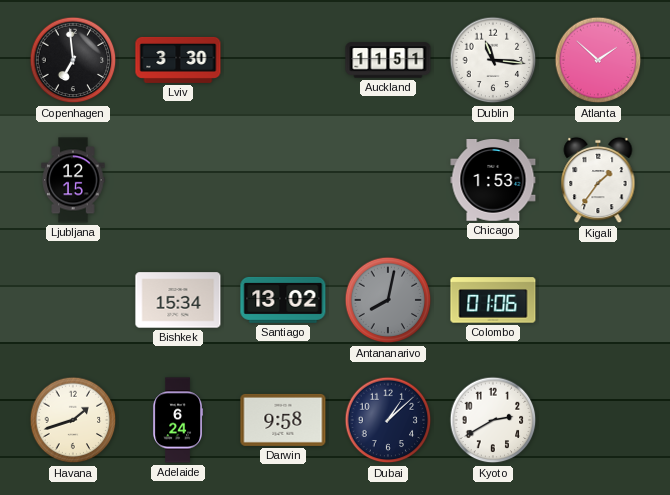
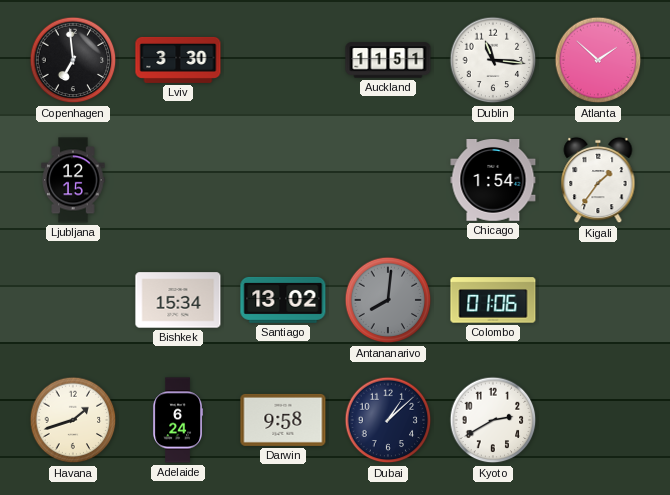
Chicago: 1:53 -> 1:54
Antananarivo: 8:02 -> 8:01
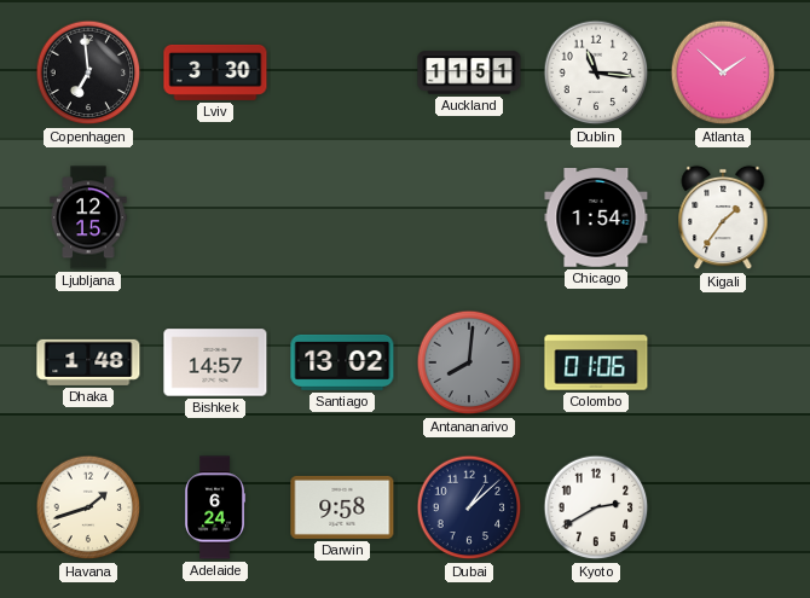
Dhaka: none -> 1:48
Bishkek: 15:34 -> 14:57
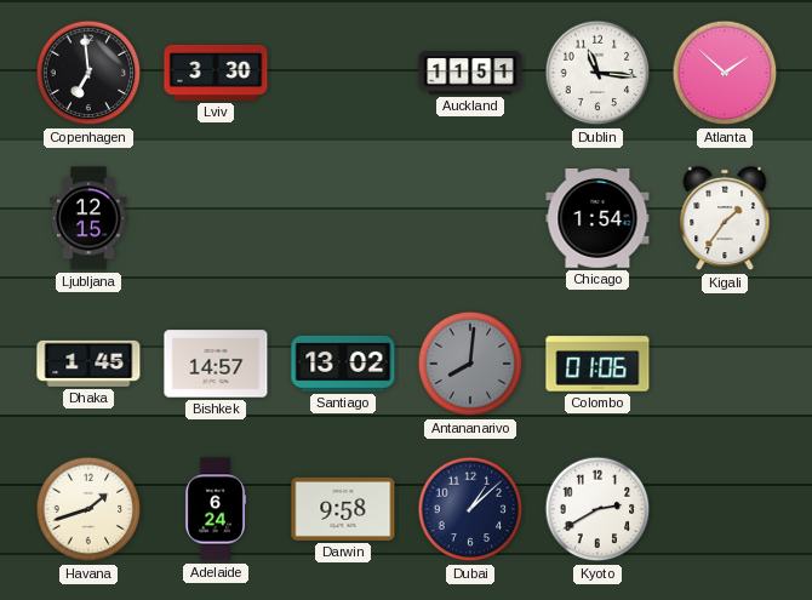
Dhaka: 1:48 -> 1:45
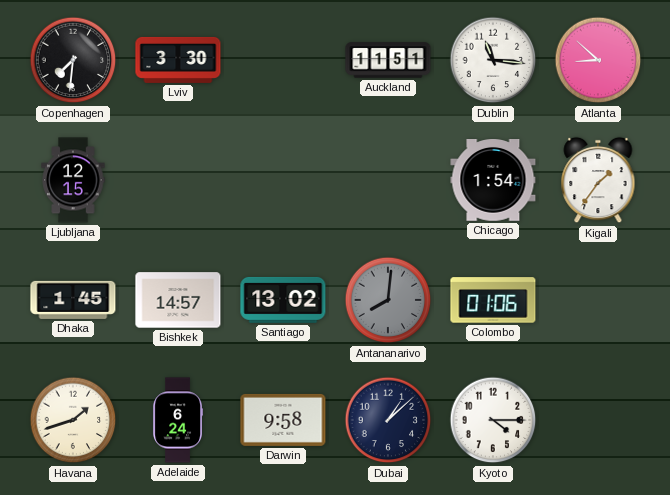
Copenhagen: 6:59 -> 7:31
Atlanta: 1:52 -> 8:52
Kyoto: 2:40 -> 4:15
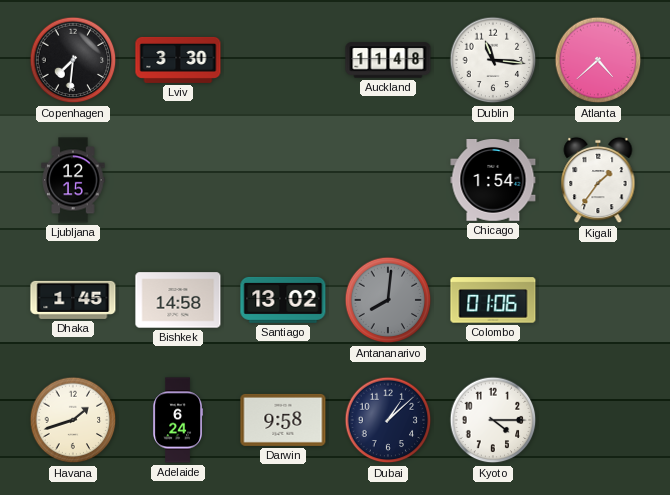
Auckland: 11:51 -> 11:48
Atlanta: 8:52 -> 4:38
Bishkek: 14:57 -> 14:58
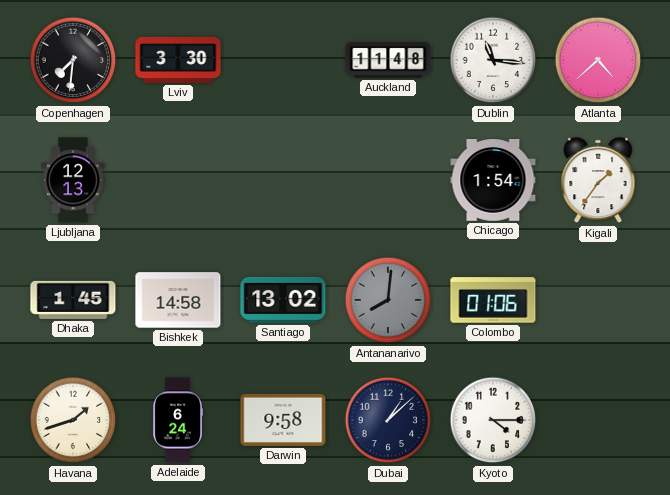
Ljubljana: 12:15 -> 12:13
